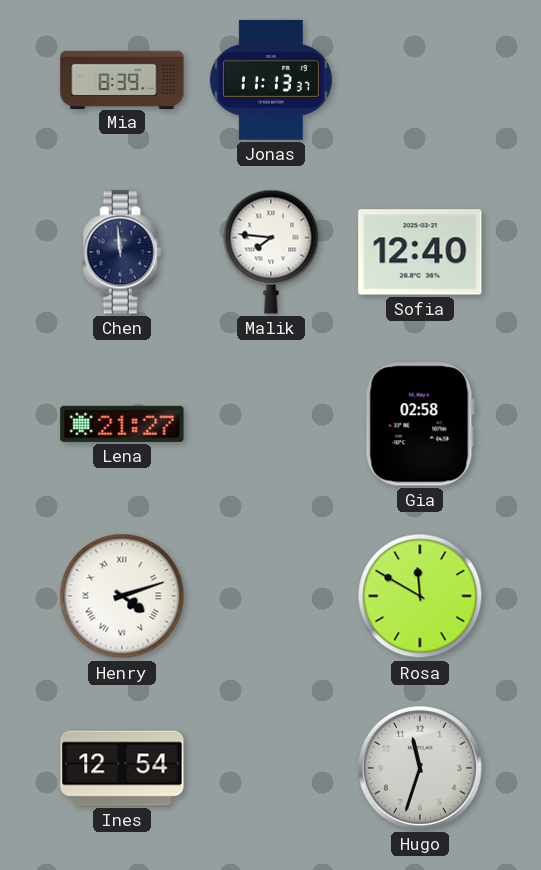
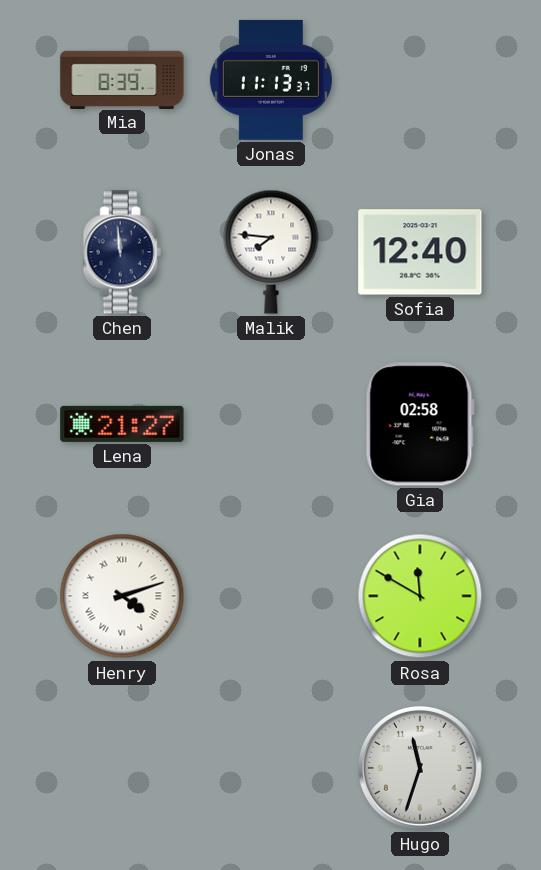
Ines: 12:54 -> none
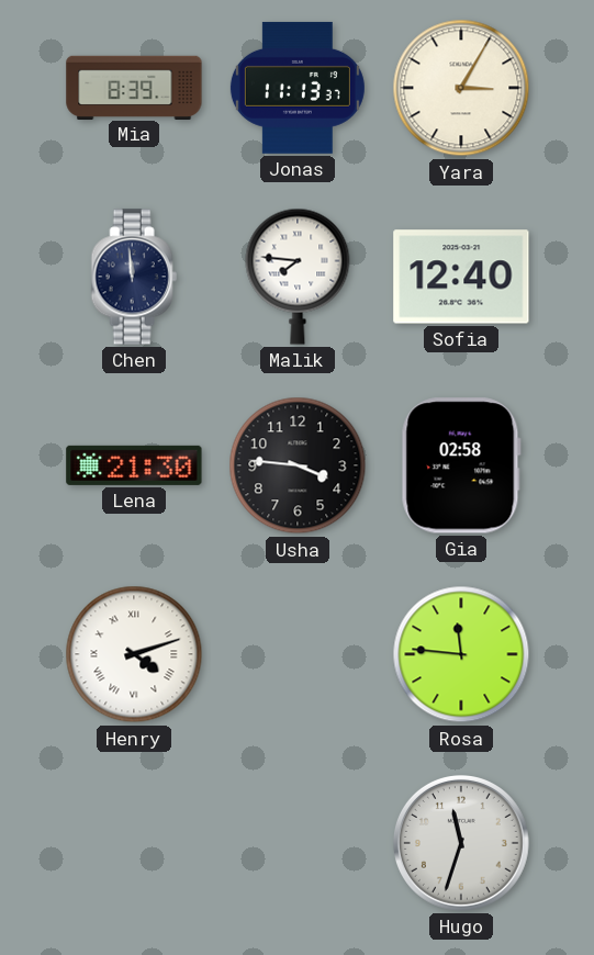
Yara: none -> 3:05
Lena: 21:27 -> 21:30
Usha: none -> 3:46
Rosa: 11:50 -> 11:46
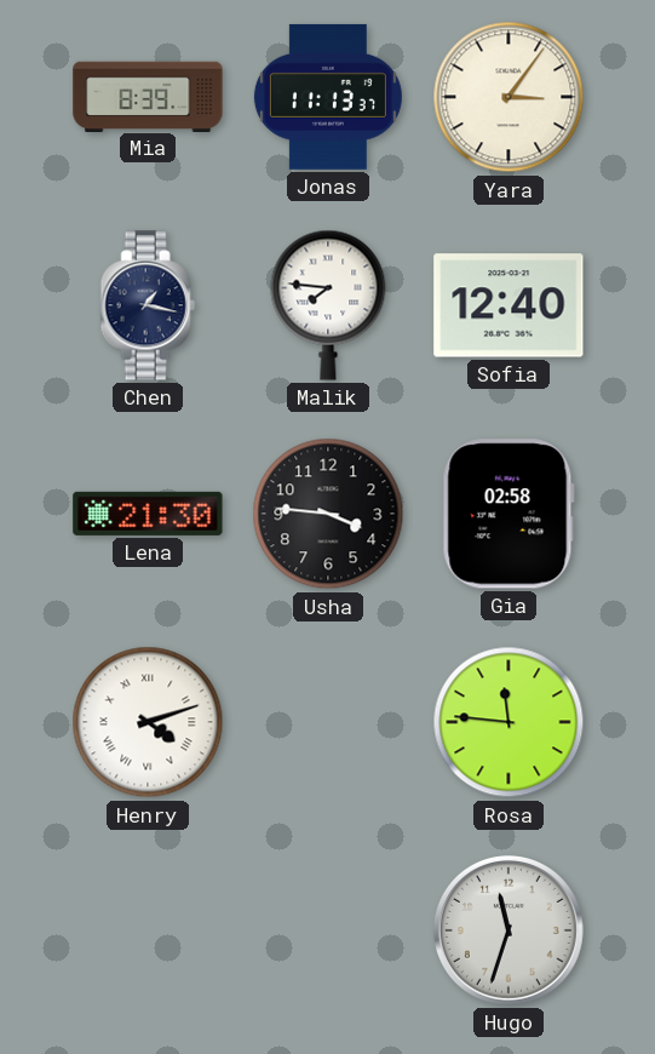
Yara: 3:05 -> 3:06
Chen: 11:59 -> 1:17
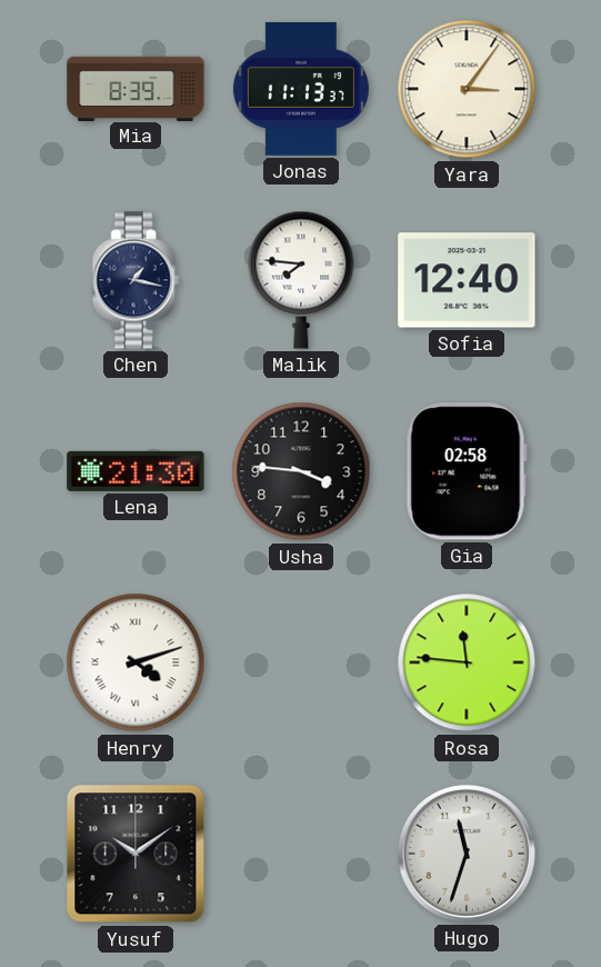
Yusuf: none -> 10:09
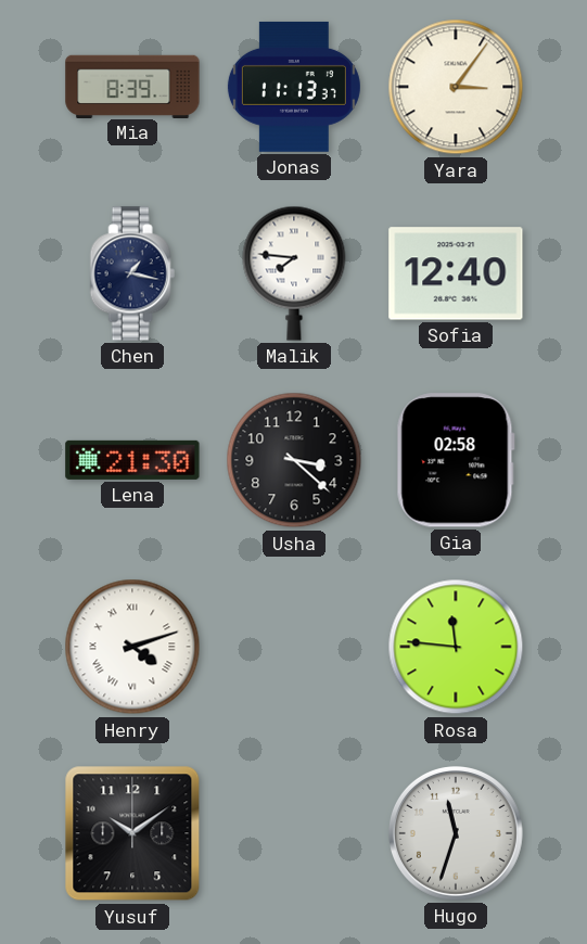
Usha: 3:46 -> 3:22
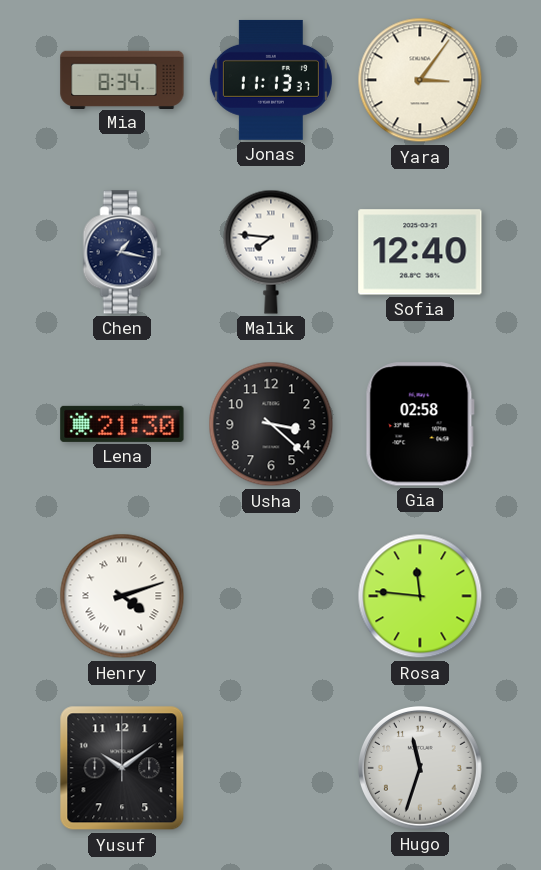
Mia: 8:39 -> 8:34
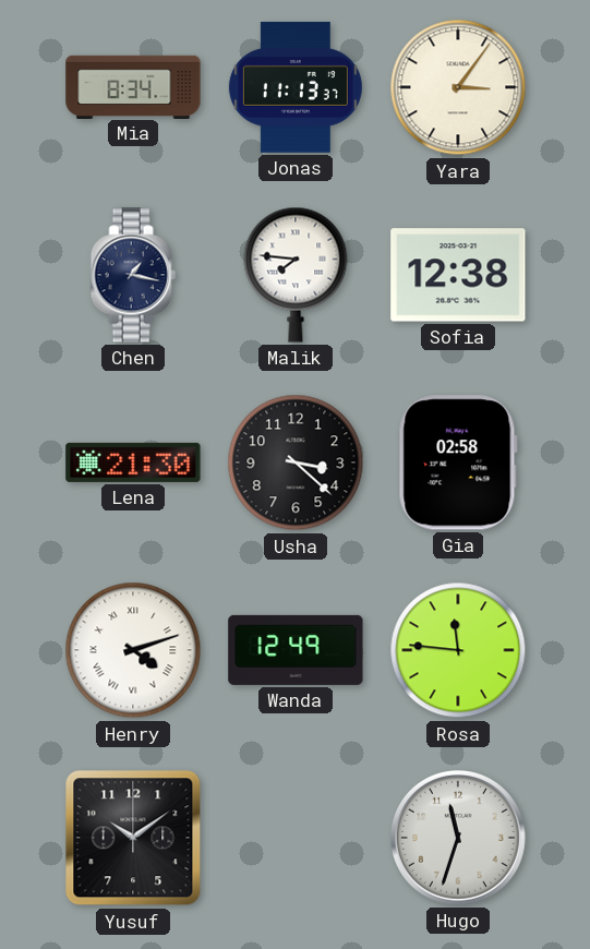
Sofia: 12:40 -> 12:38
Wanda: none -> 12:49
